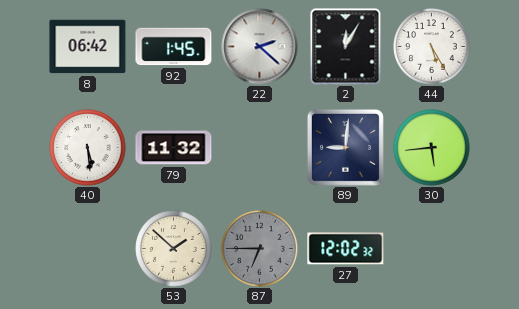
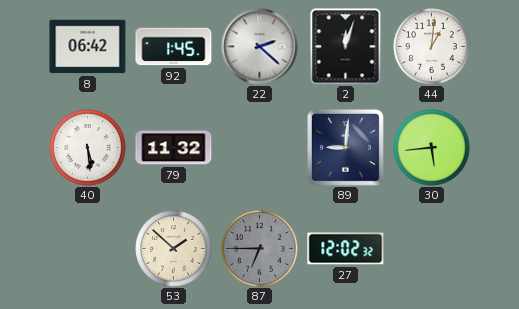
2: 12:05 -> 12:03
44: 5:25 -> 1:01
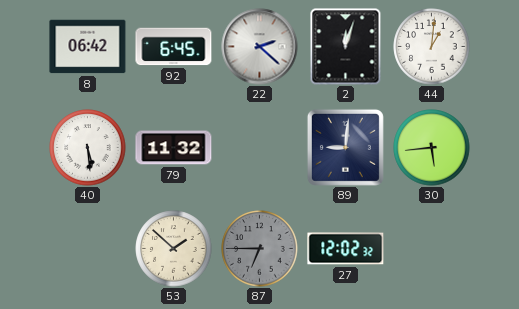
92: 1:45 -> 6:45
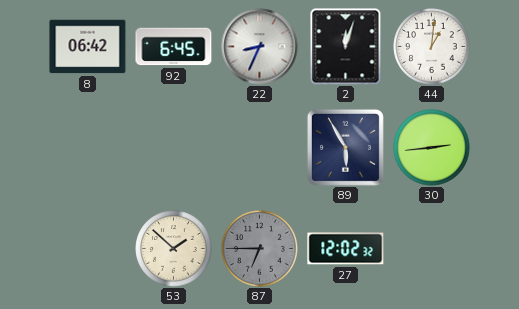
22: 2:22 -> 8:34
40: 5:29 -> none
79: 11:32 -> none
89: 9:01 -> 5:55
30: 5:44 -> 2:44
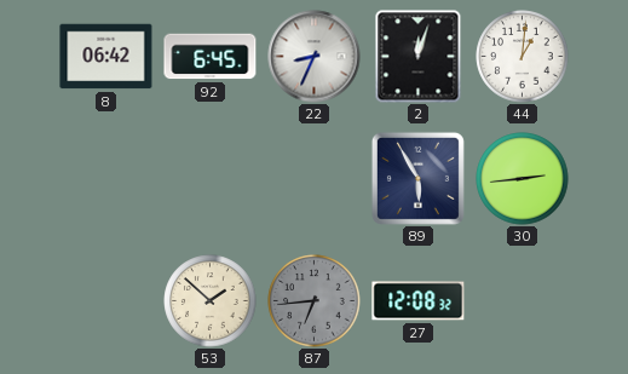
87: 6:45 -> 6:44
27: 12:02 -> 12:08
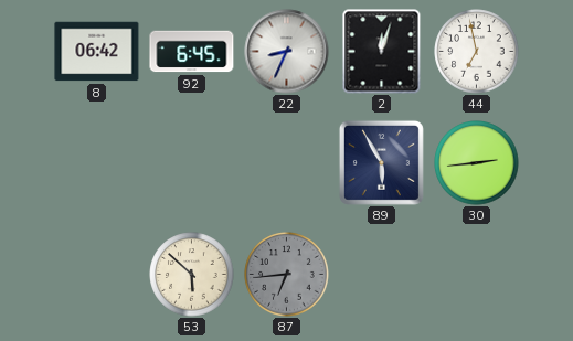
44: 1:01 -> 6:58
53: 1:52 -> 5:52
27: 12:08 -> none
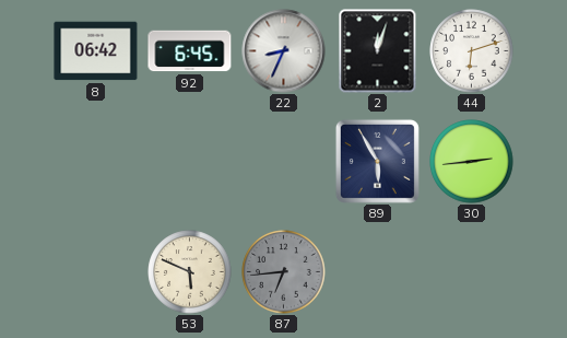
44: 6:58 -> 6:12
53: 5:52 -> 5:49
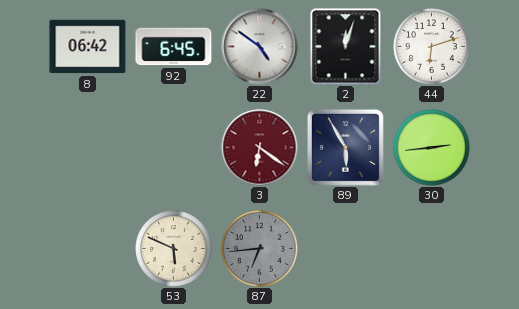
22: 8:34 -> 4:51
3: none -> 6:21
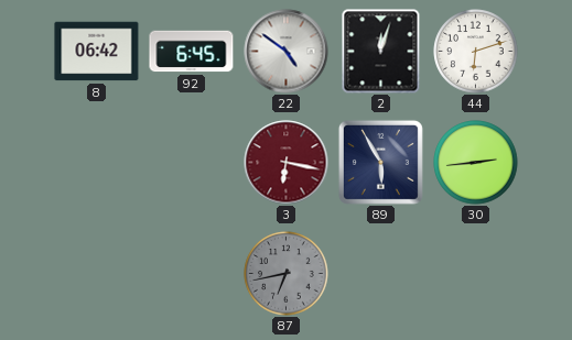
3: 6:21 -> 6:17
53: 5:49 -> none
87: 6:44 -> 6:43
